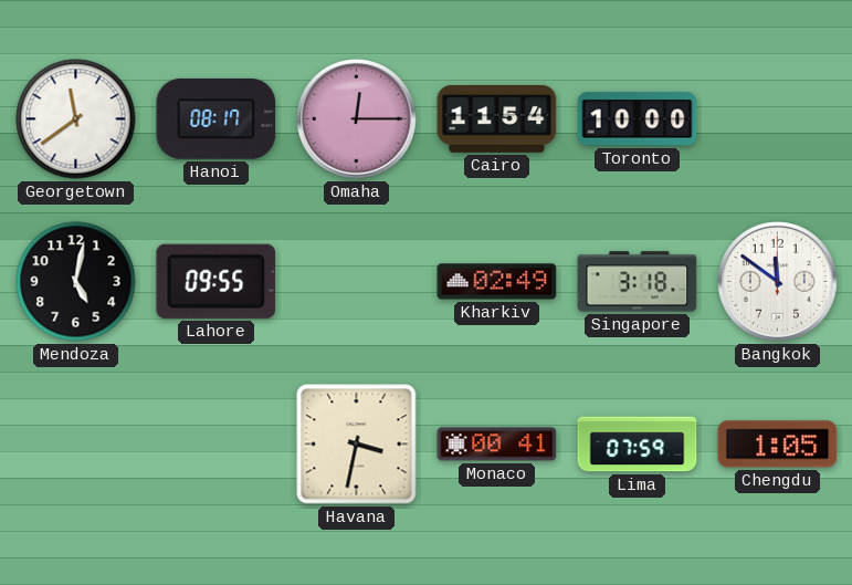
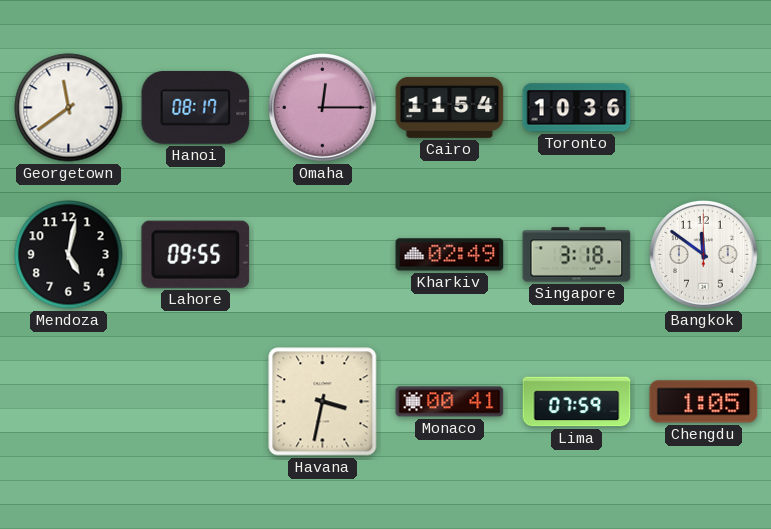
Toronto: 10:00 -> 10:36
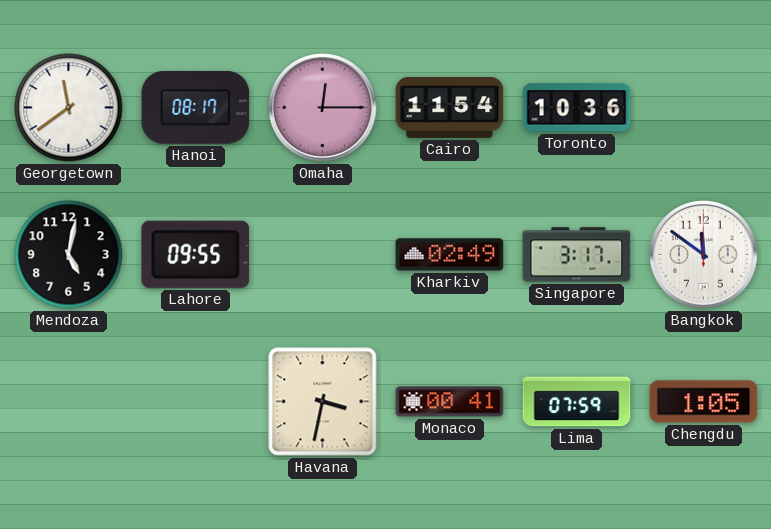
Singapore: 3:18 -> 3:17
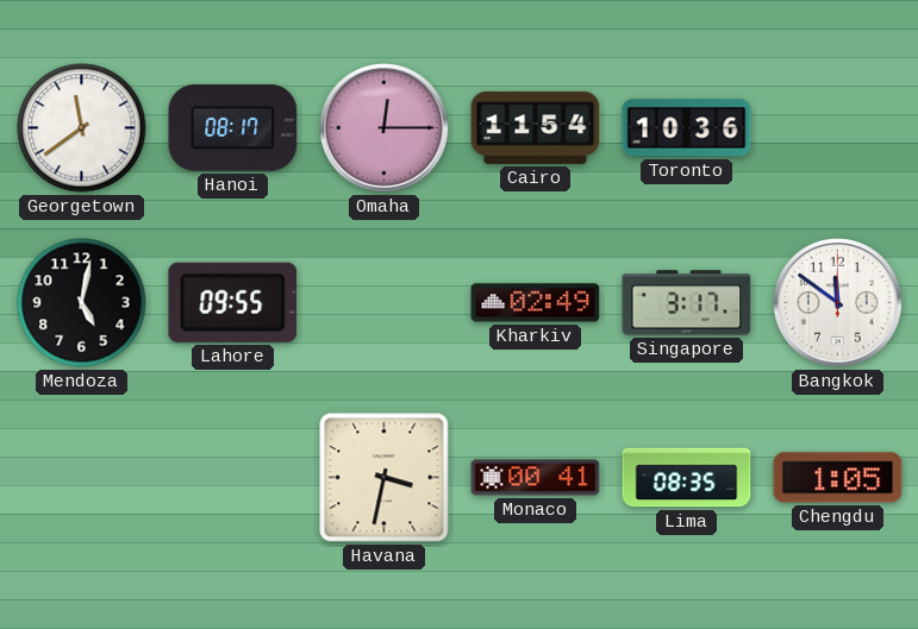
Lima: 07:59 -> 08:35
